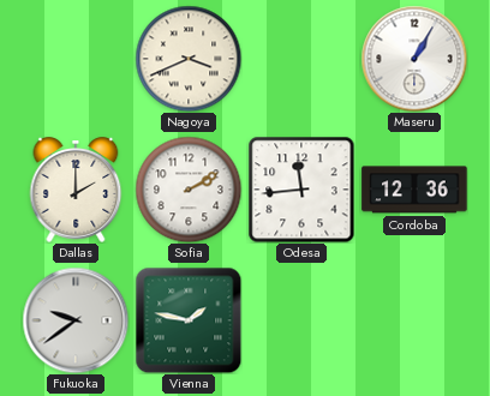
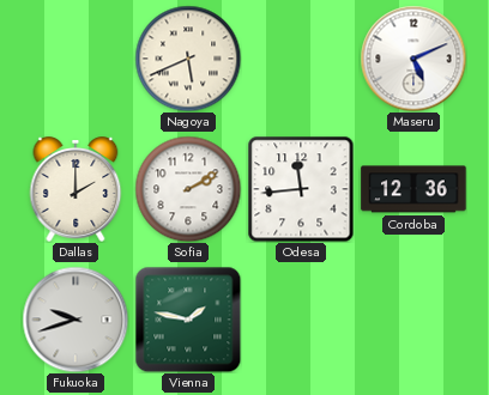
Nagoya: 3:41 -> 5:41
Maseru: 1:05 -> 5:11
Fukuoka: 9:39 -> 9:42
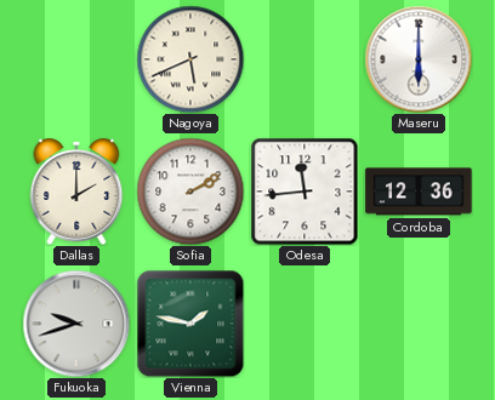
Maseru: 5:11 -> 6:00
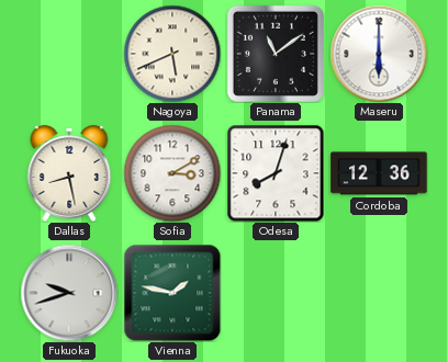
Panama: none -> 11:09
Dallas: 2:00 -> 8:28
Sofia: 2:10 -> 3:10
Odesa: 11:44 -> 8:03
